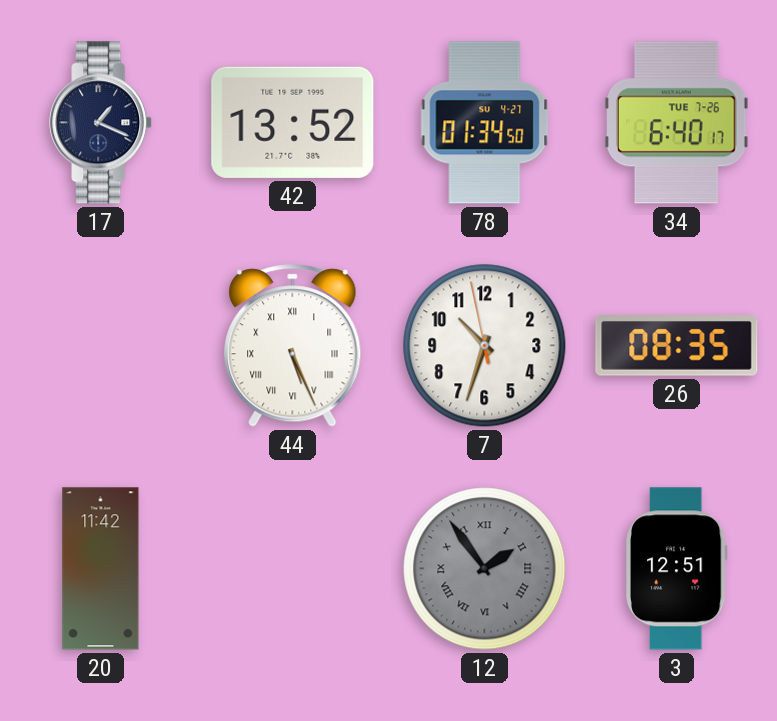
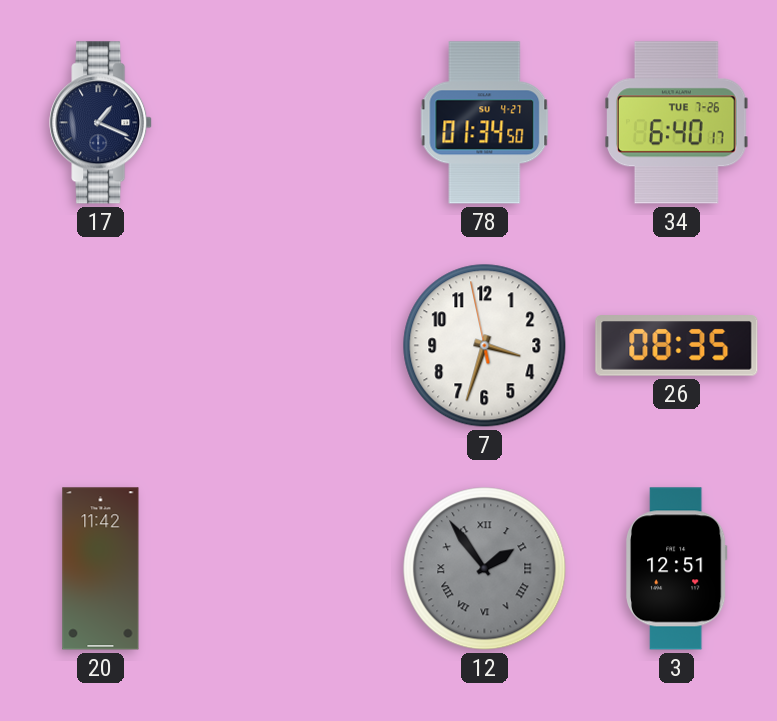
42: 13:52 -> none
44: 5:26 -> none
7: 10:32 -> 3:32
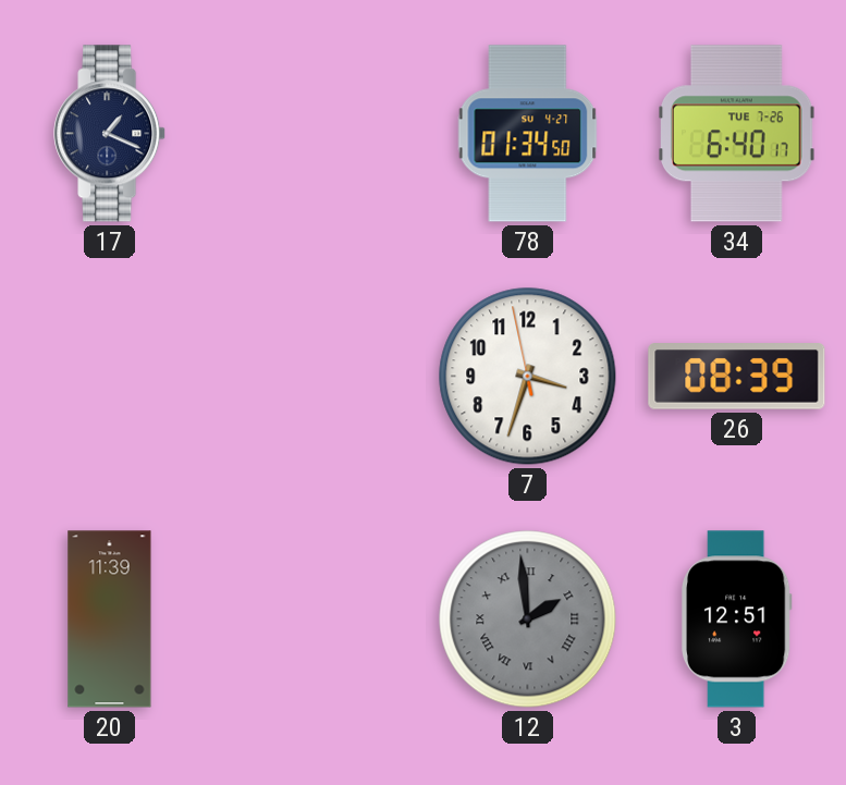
26: 08:35 -> 08:39
20: 11:42 -> 11:39
12: 1:54 -> 1:59
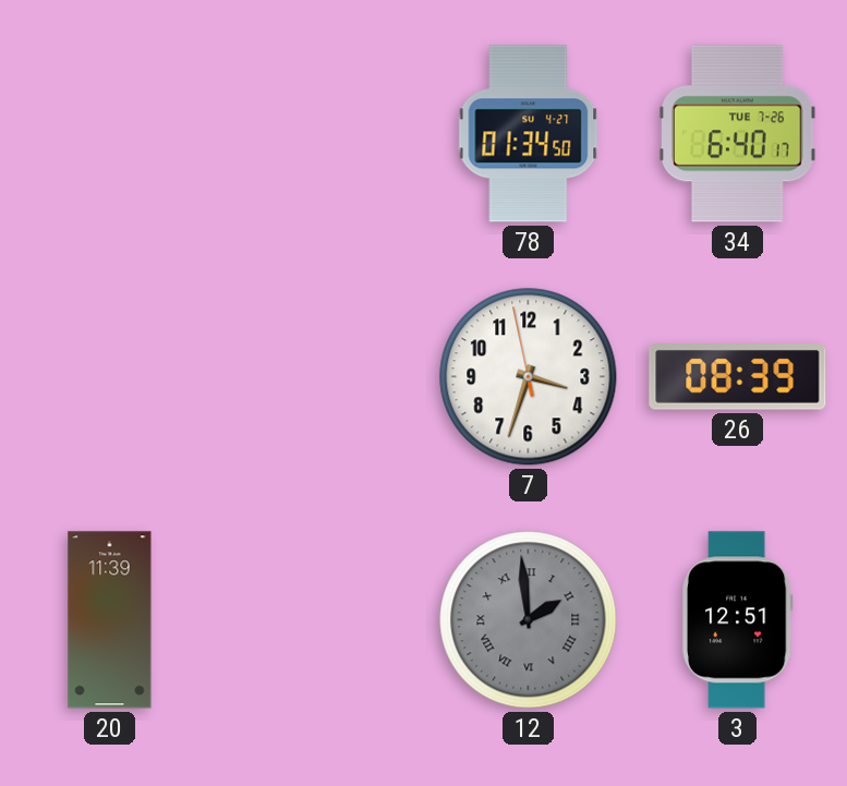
17: 1:19 -> none
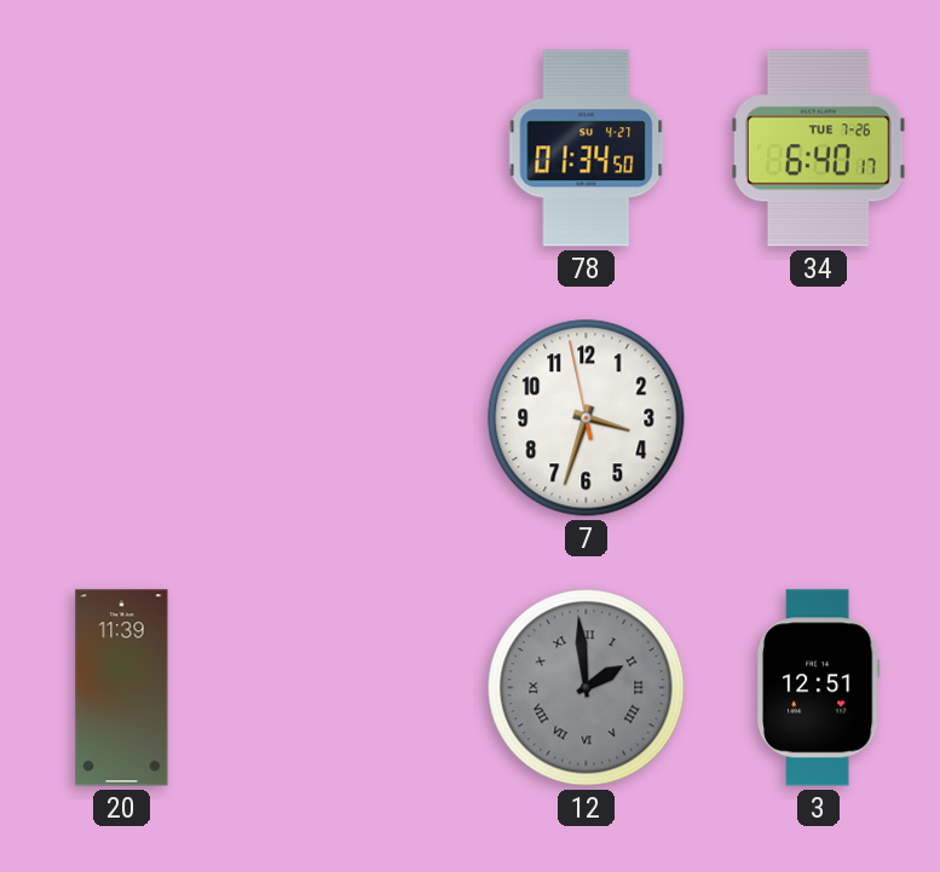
26: 08:39 -> none
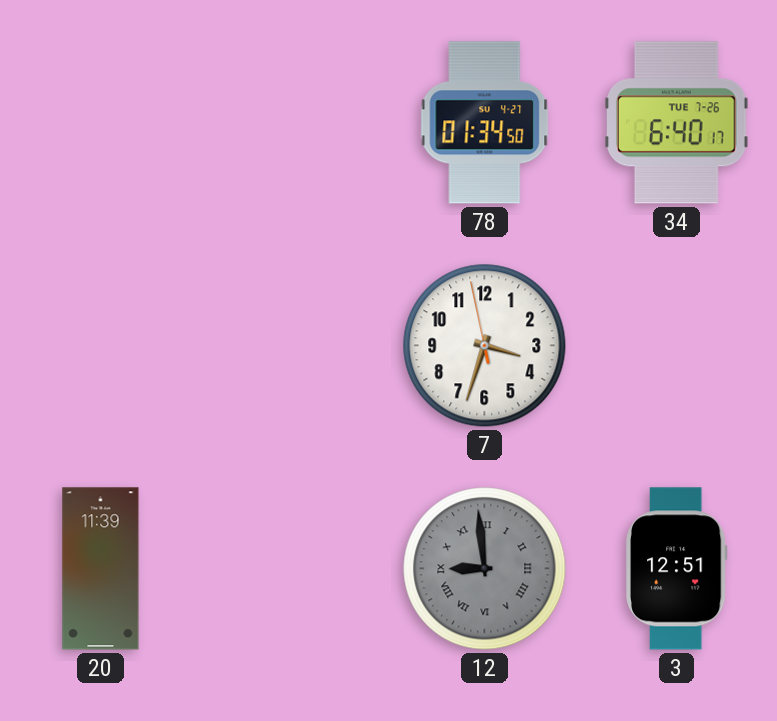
12: 1:59 -> 8:59
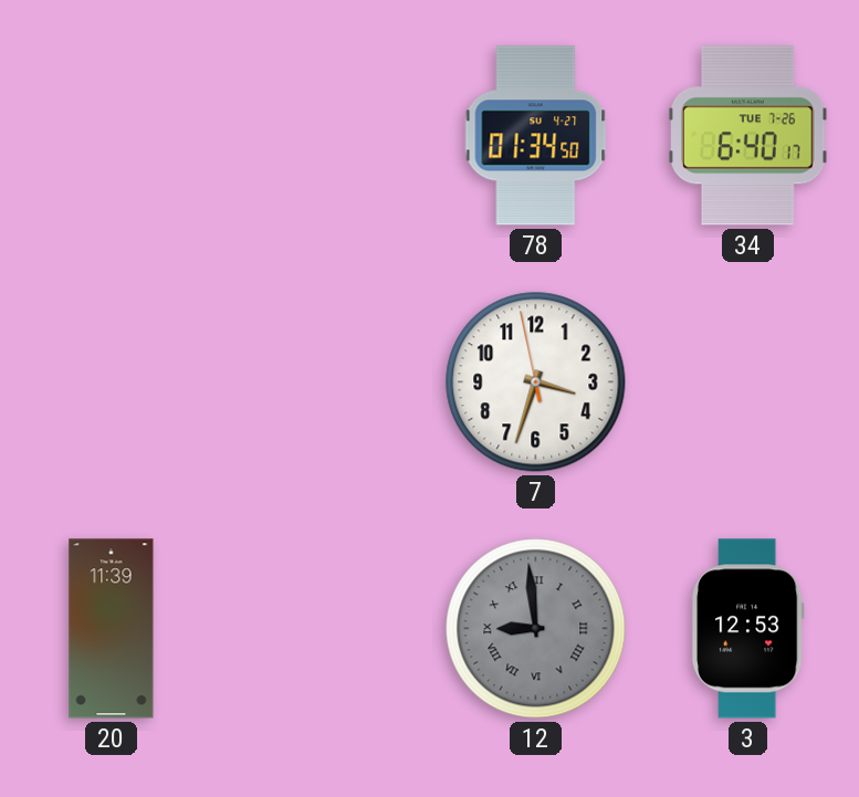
3: 12:51 -> 12:53
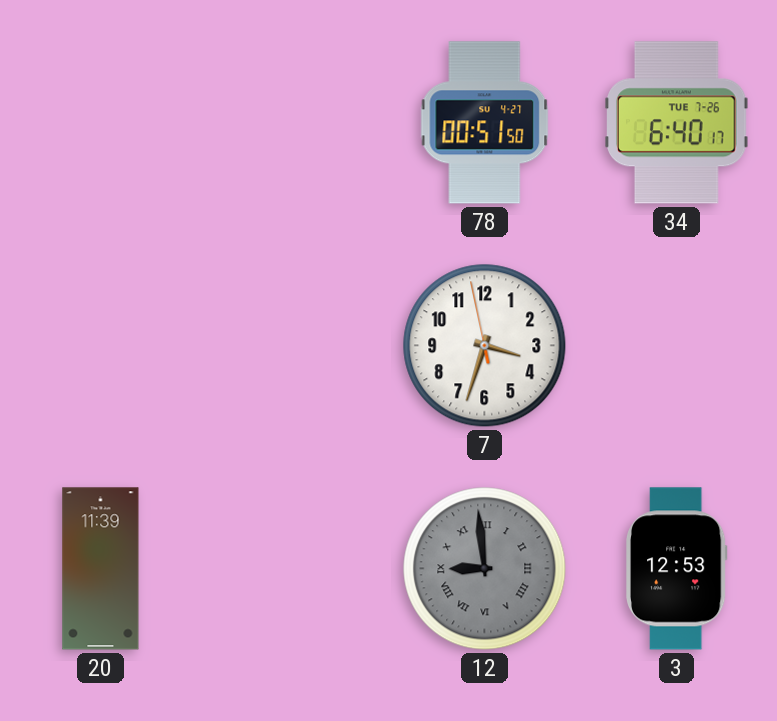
78: 01:34 -> 00:51
